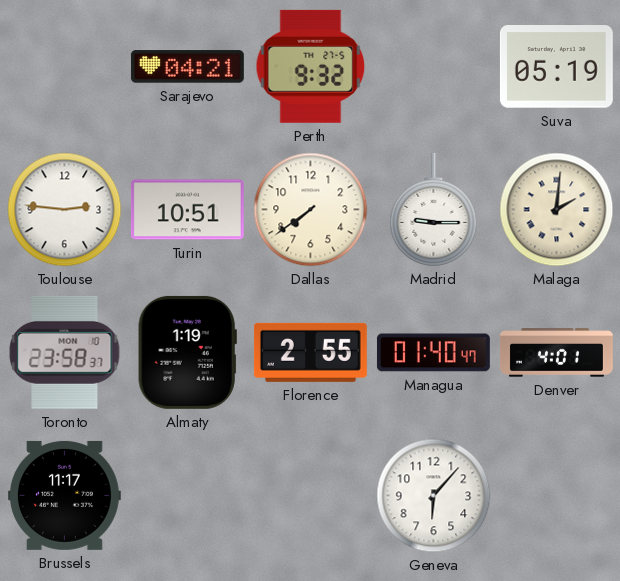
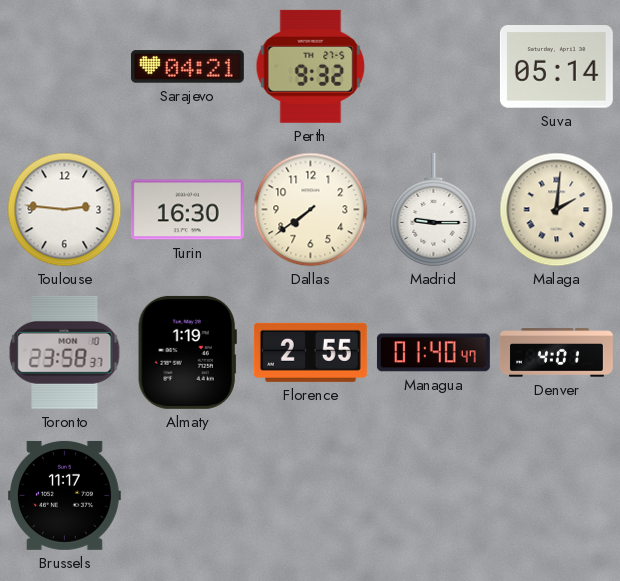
Suva: 05:19 -> 05:14
Turin: 10:51 -> 16:30
Geneva: 6:07 -> none
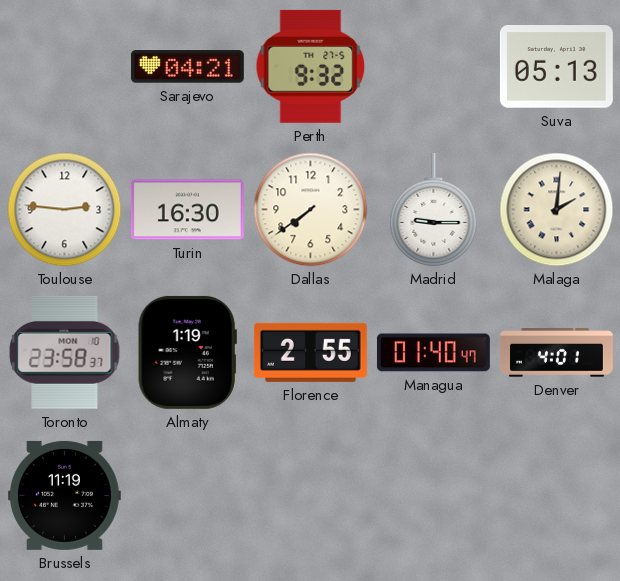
Suva: 05:14 -> 05:13
Brussels: 11:17 -> 11:19
